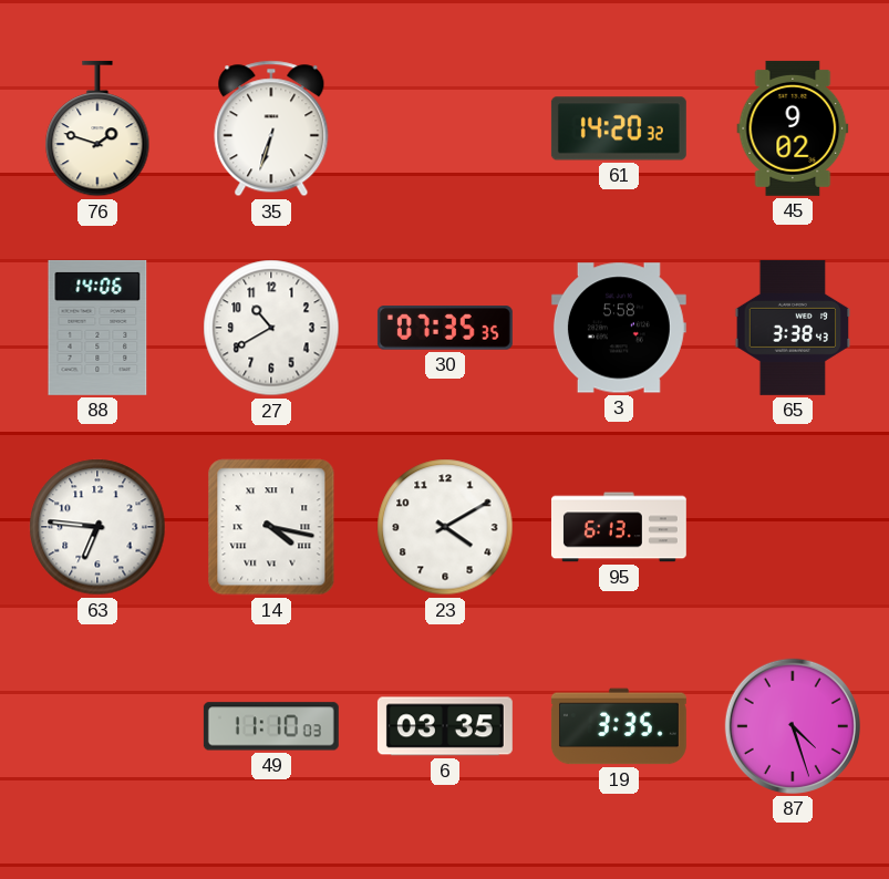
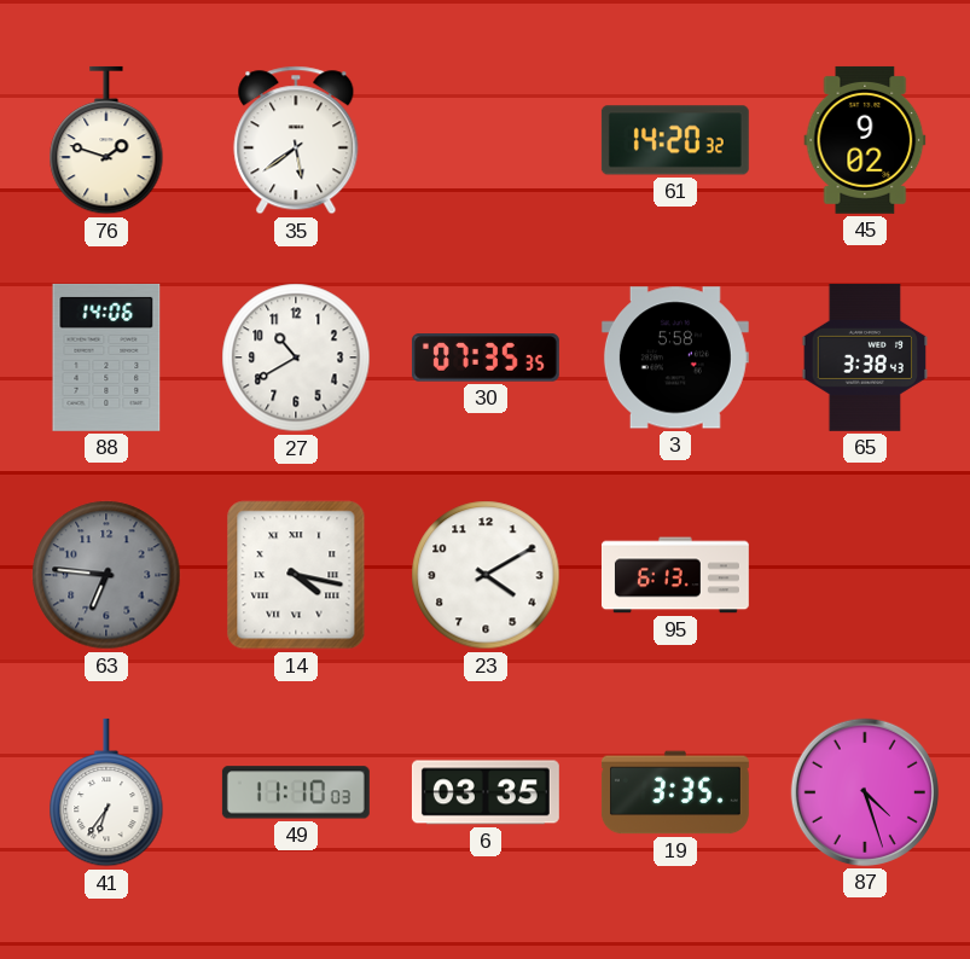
35: 6:33 -> 5:39
63 dial: white -> grey
41: none -> 6:36
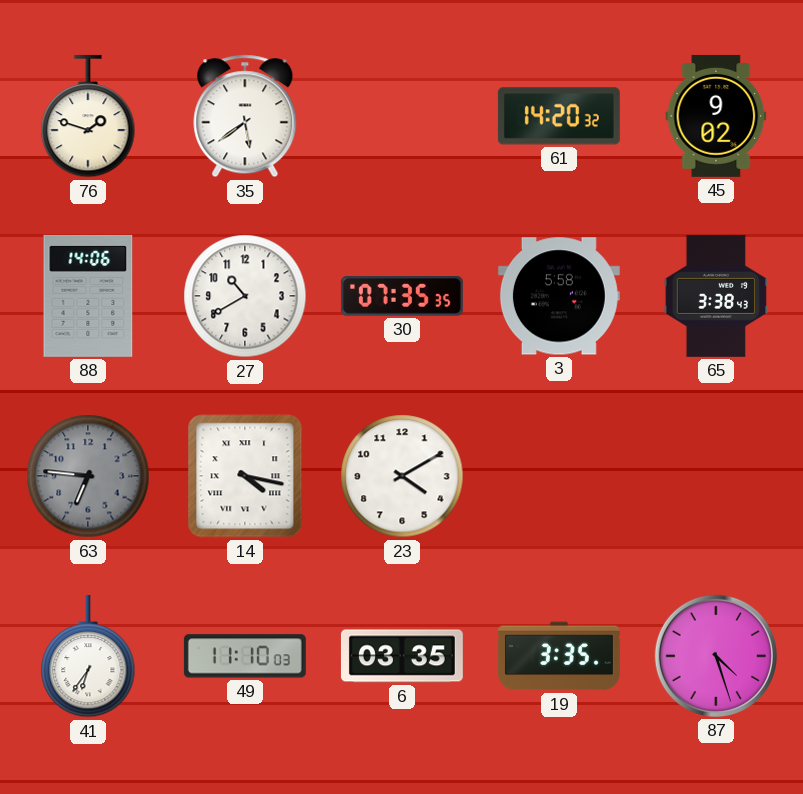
95: 6:13 -> none
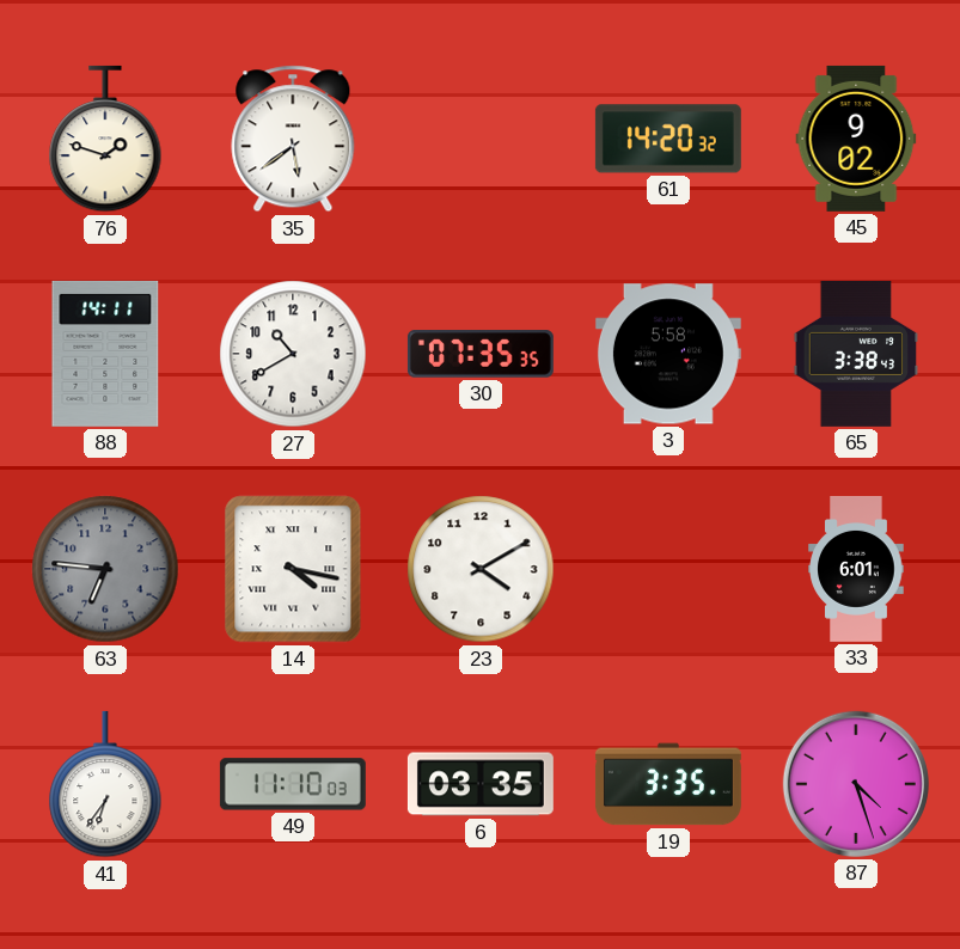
88: 14:06 -> 14:11
33: none -> 6:01
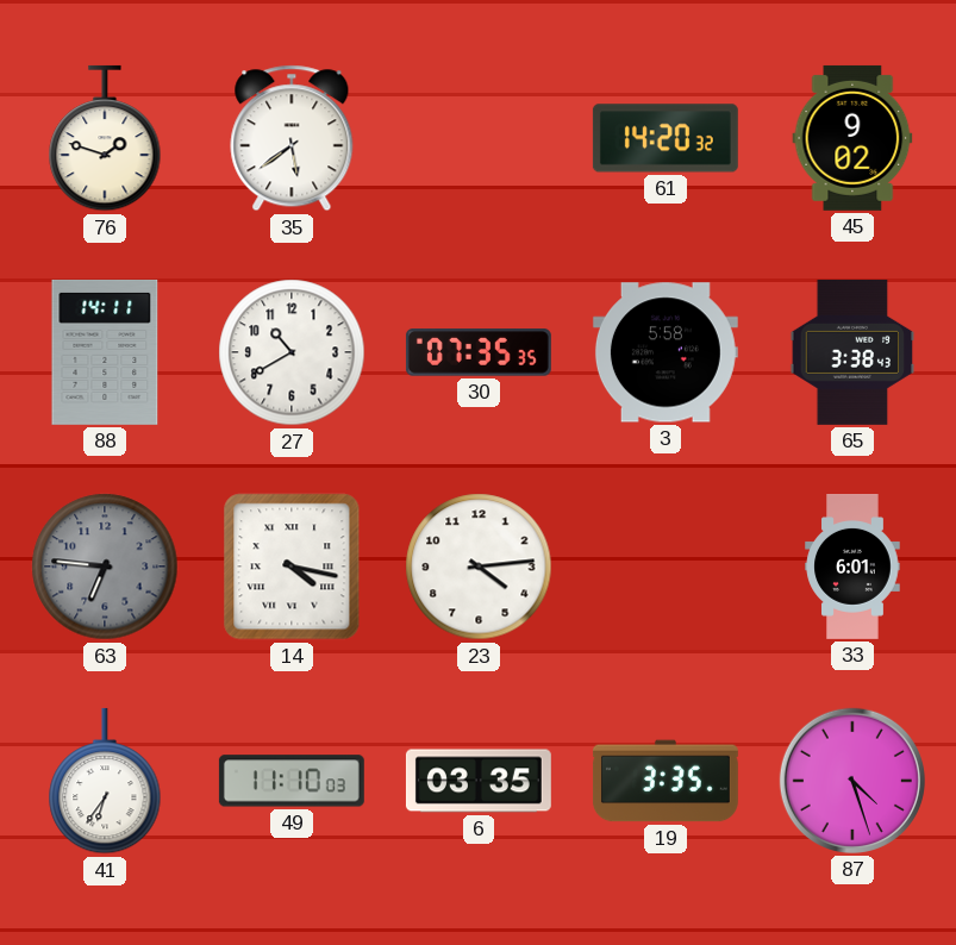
23: 4:10 -> 4:14
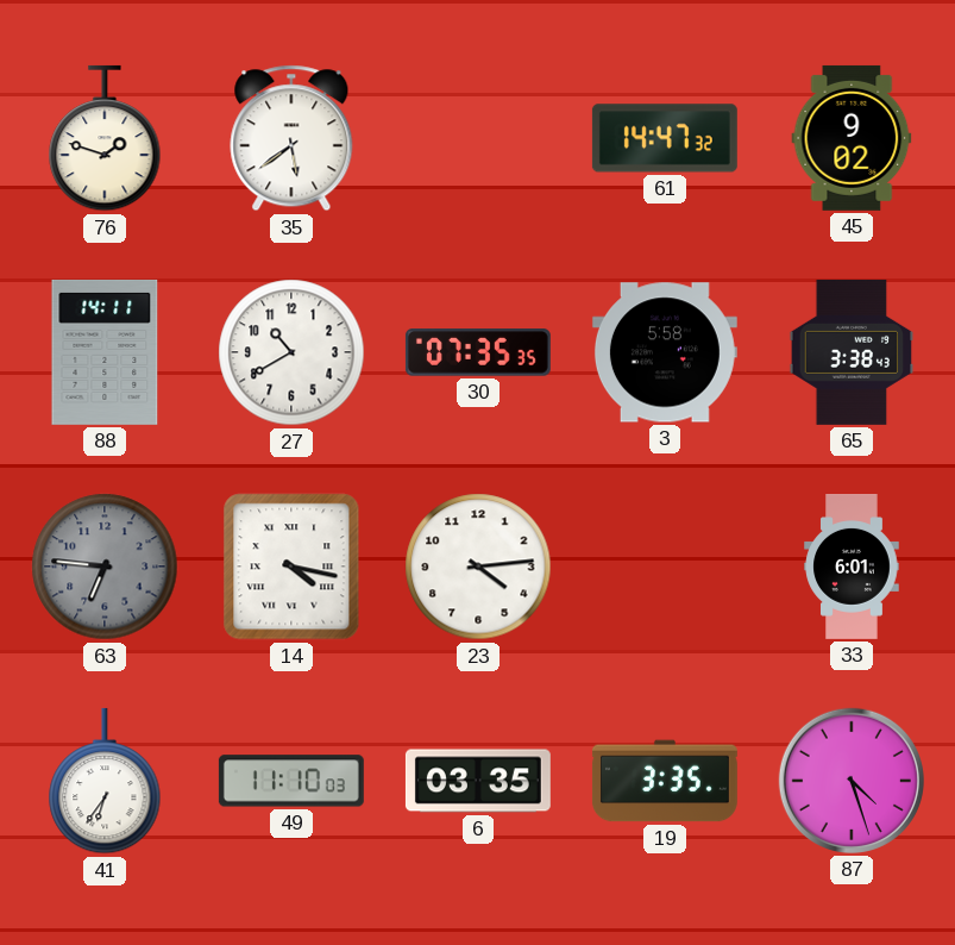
61: 14:20 -> 14:47
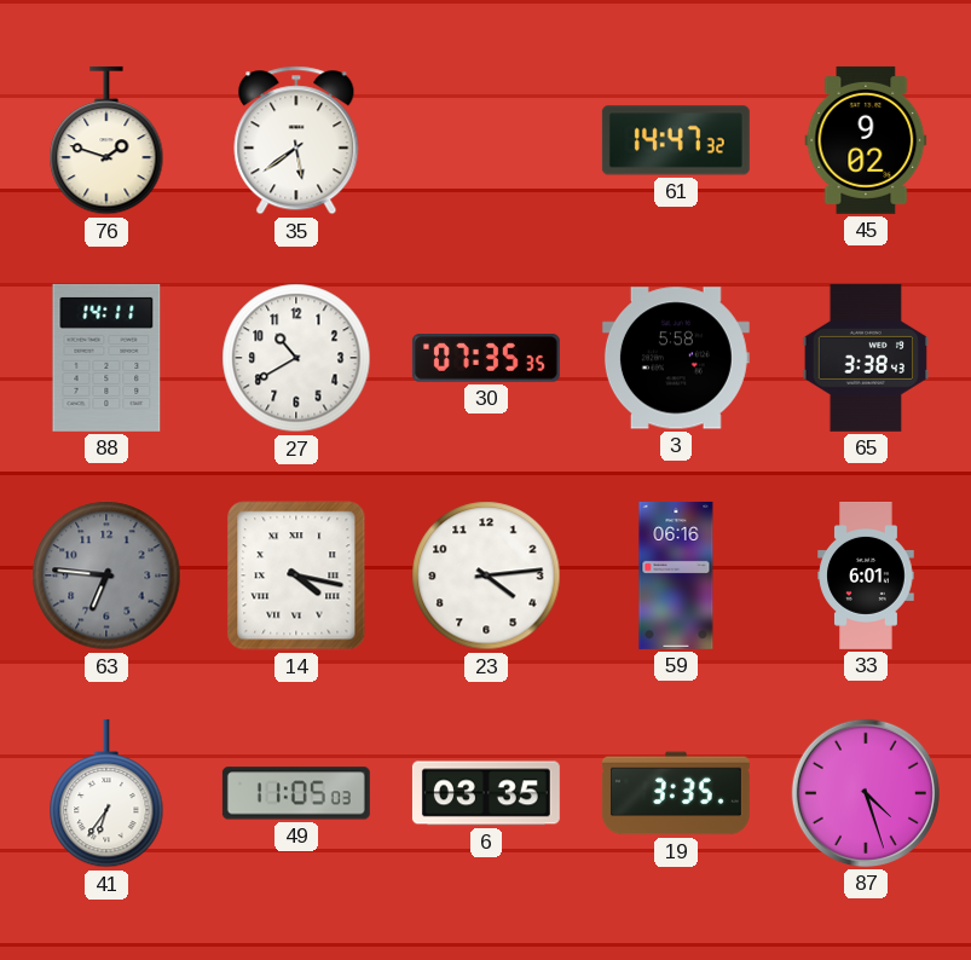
59: none -> 06:16
49: 11:10 -> 11:05
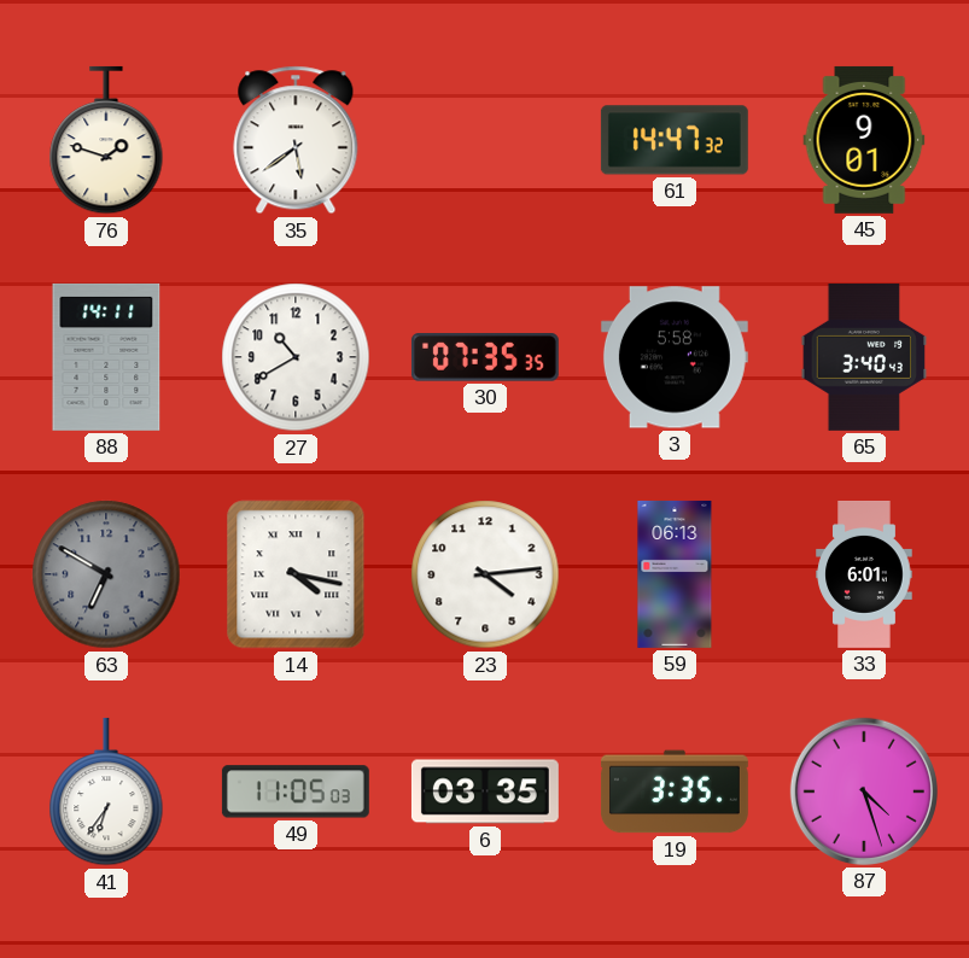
45: 9:02 -> 9:01
65: 3:38 -> 3:40
63: 6:46 -> 6:50
59: 06:16 -> 06:13
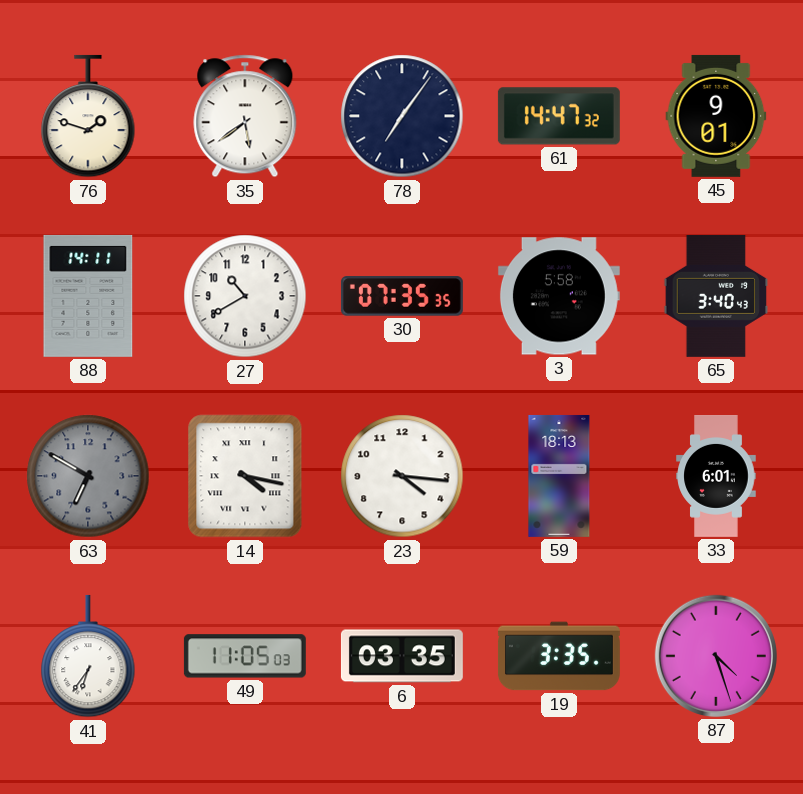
78: none -> 7:06
23: 4:14 -> 4:16
59: 06:13 -> 18:13
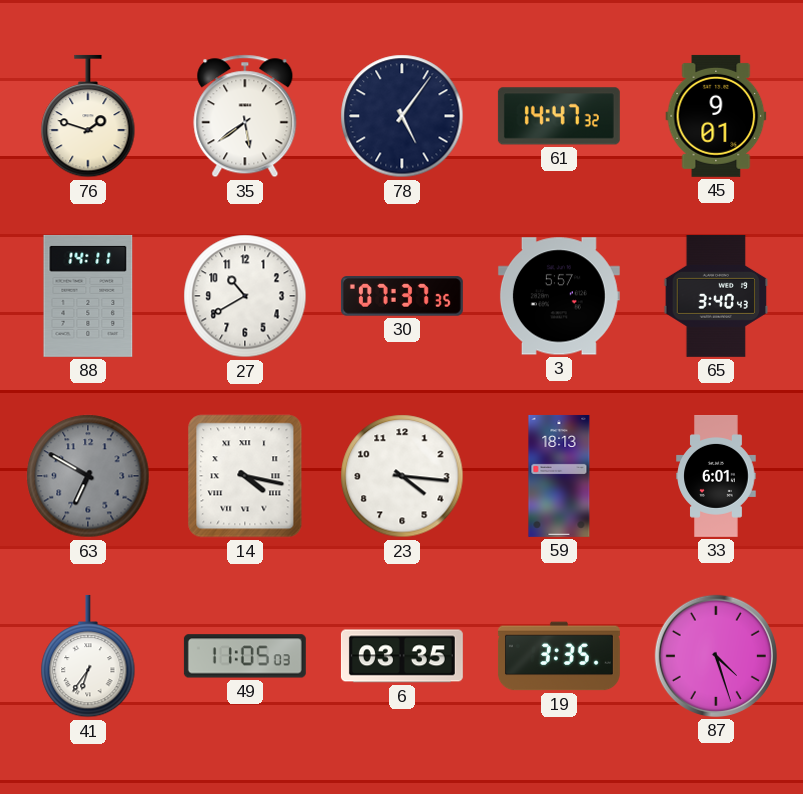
78: 7:06 -> 5:06
30: 07:35 -> 07:37
3: 5:58 -> 5:57
